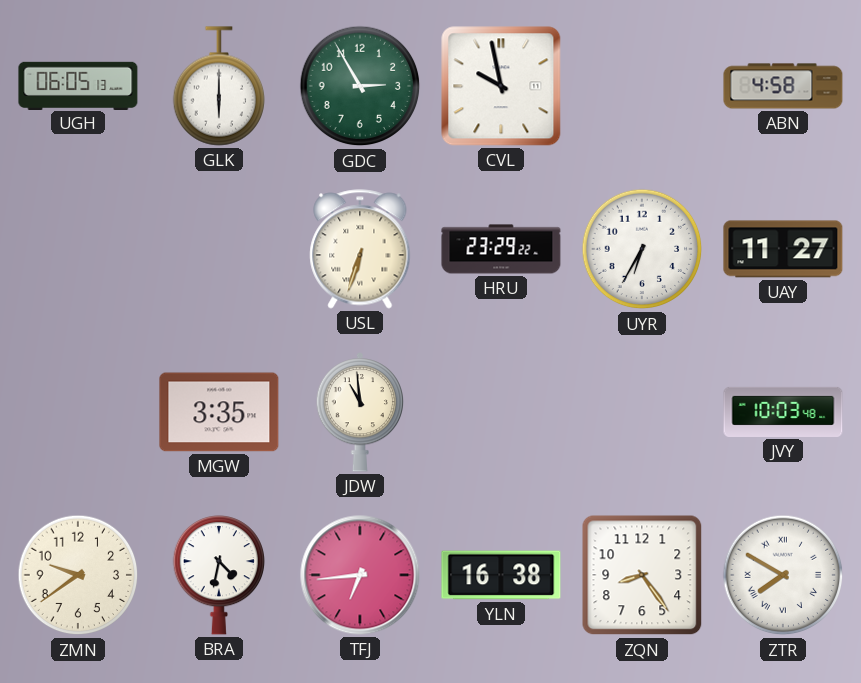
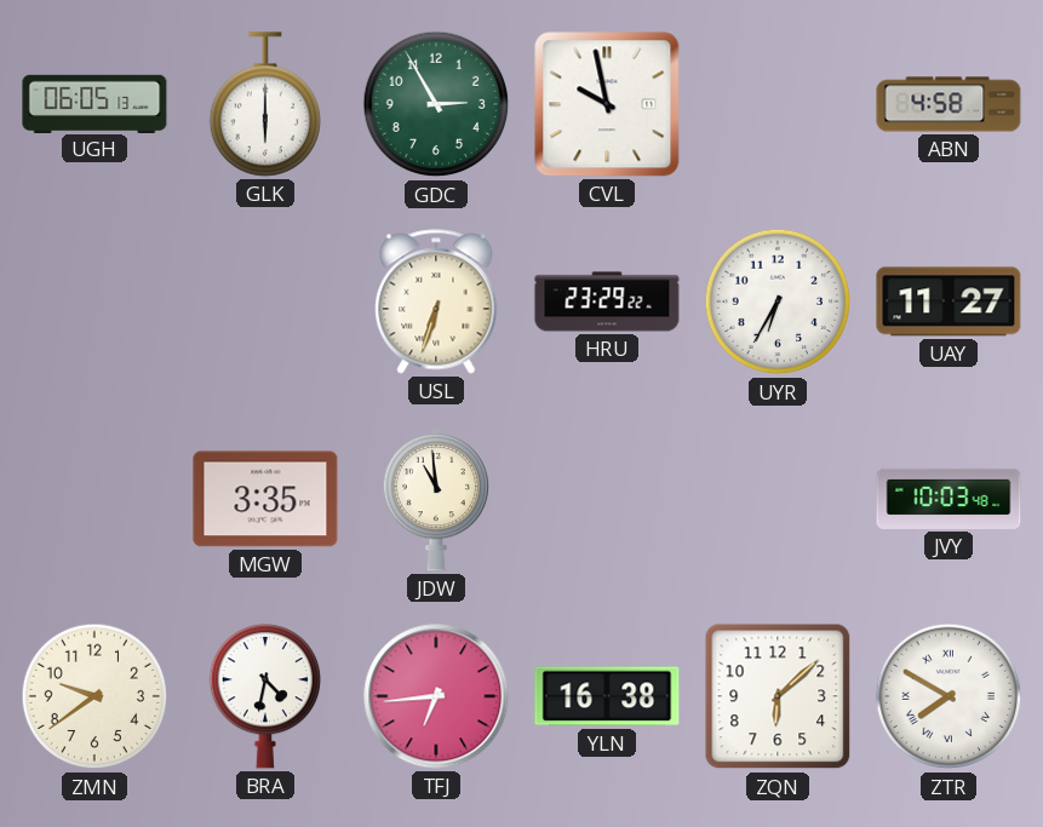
ZQN: 8:24 -> 6:08
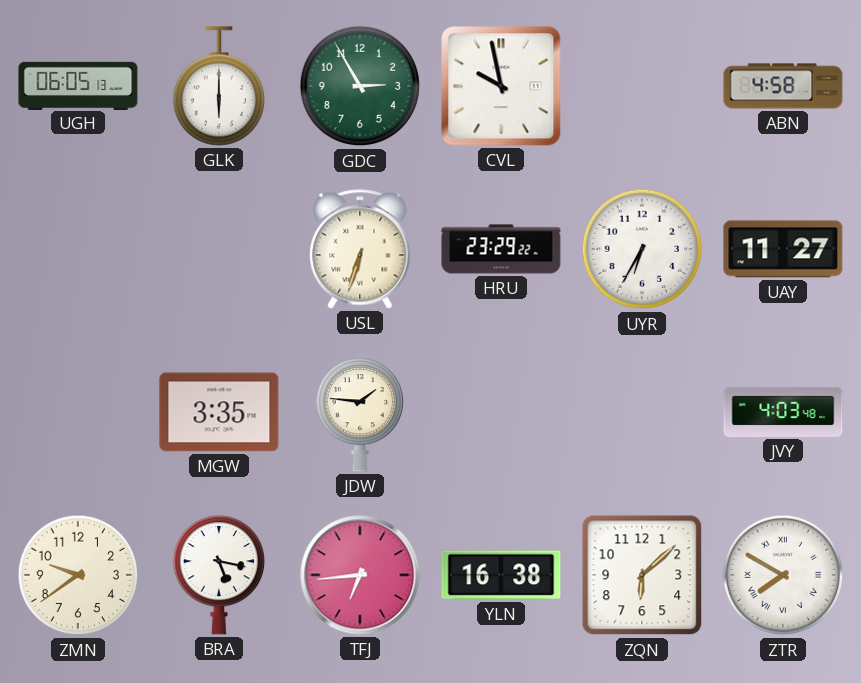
JDW: 10:59 -> 1:46
JVY: 10:03 -> 4:03
BRA: 4:32 -> 5:17
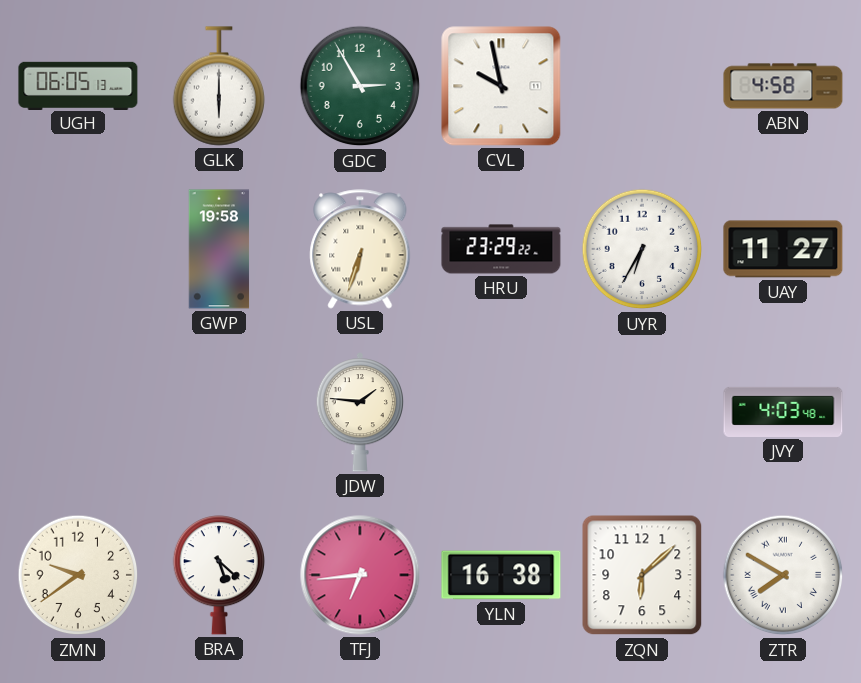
GWP: none -> 19:58
MGW: 3:35 -> none
BRA: 5:17 -> 5:22
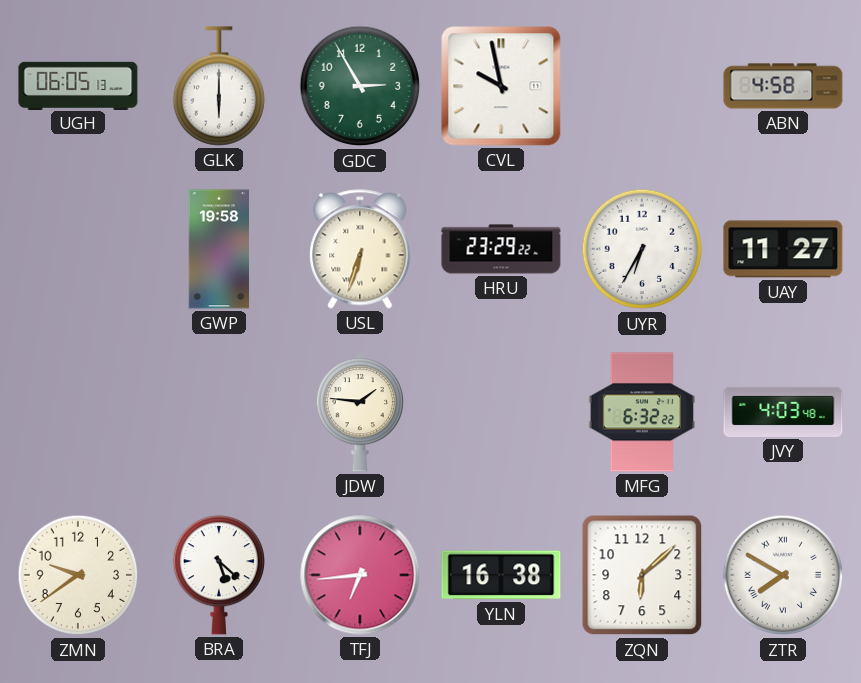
MFG: none -> 6:32
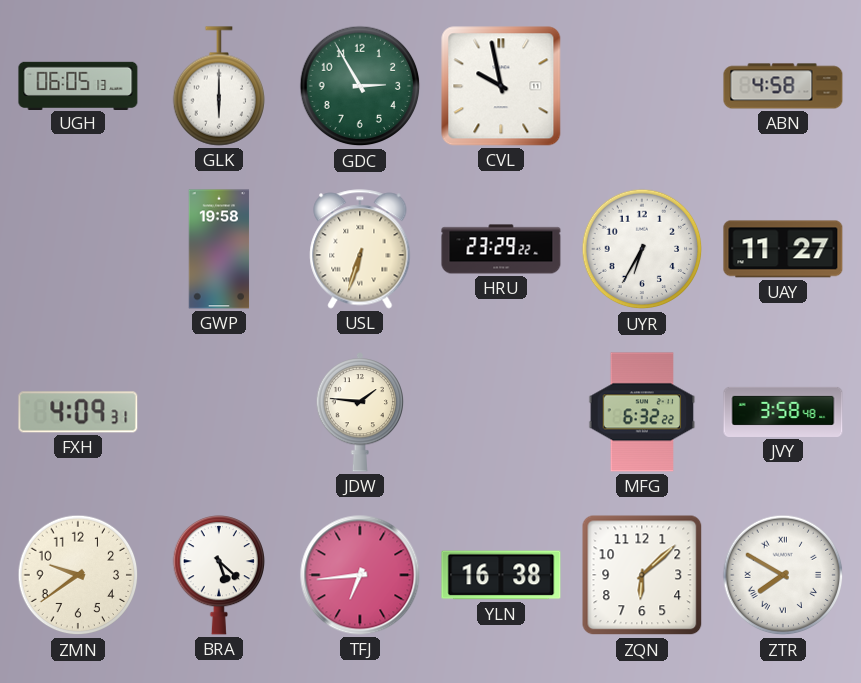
FXH: none -> 4:09
JVY: 4:03 -> 3:58
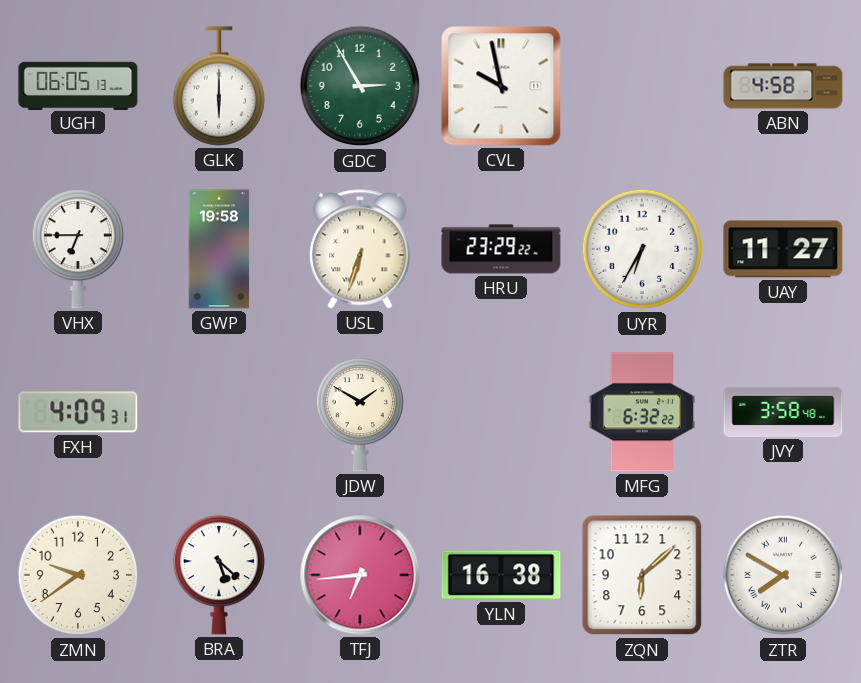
VHX: none -> 6:45
JDW: 1:46 -> 1:50
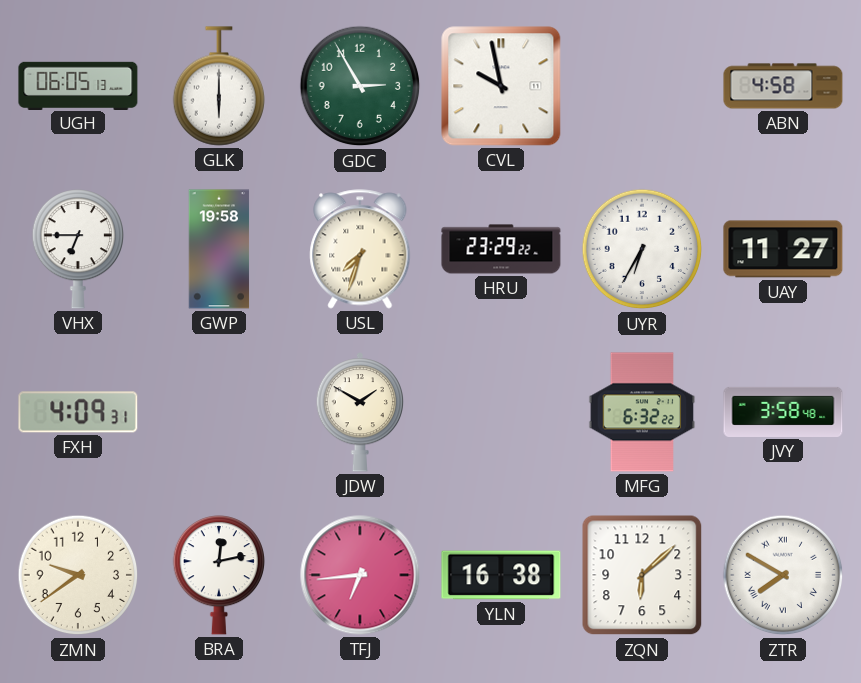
USL: 6:33 -> 7:33
BRA: 5:22 -> 12:13
